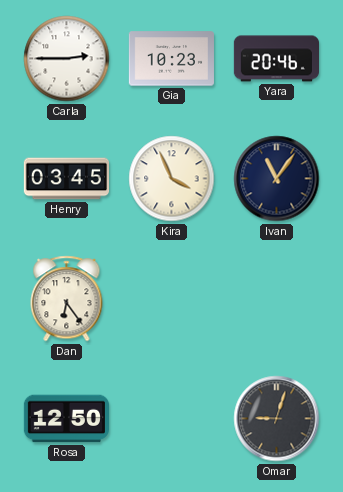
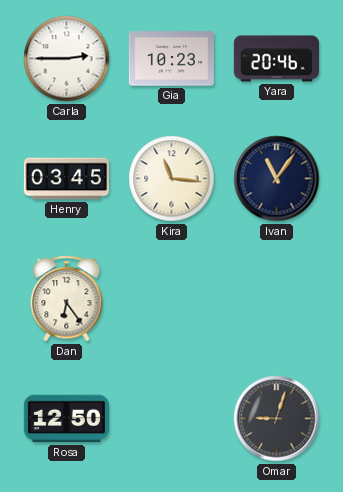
Kira: 3:56 -> 11:16
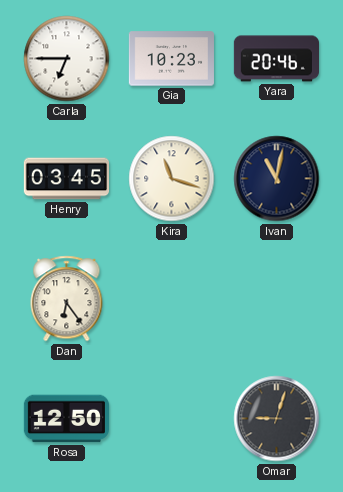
Carla: 2:45 -> 6:45
Kira: 11:16 -> 11:18
Ivan: 11:06 -> 11:02
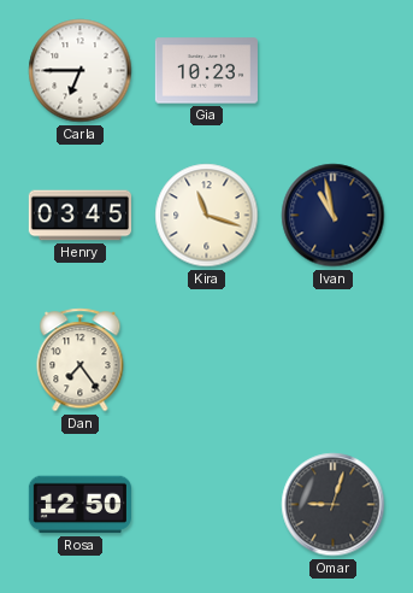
Yara: 20:46 -> none
Ivan: 11:02 -> 10:58
Dan: 6:24 -> 7:24
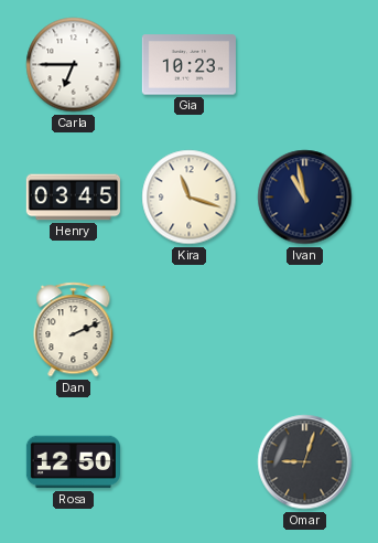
Dan: 7:24 -> 2:11
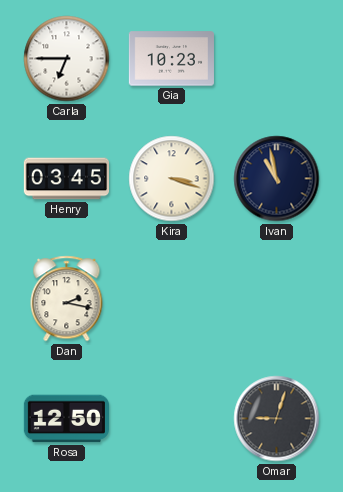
Kira: 11:18 -> 3:18
Dan: 2:11 -> 2:17
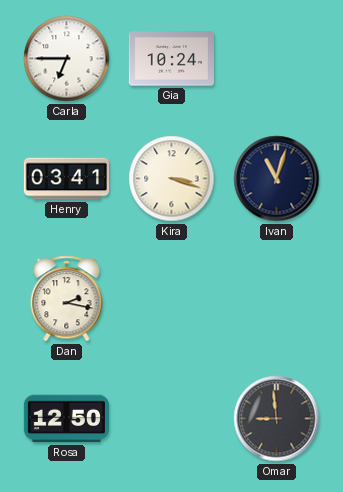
Gia: 10:23 -> 10:24
Henry: 03:45 -> 03:41
Ivan: 10:58 -> 11:03
Omar: 9:03 -> 8:59
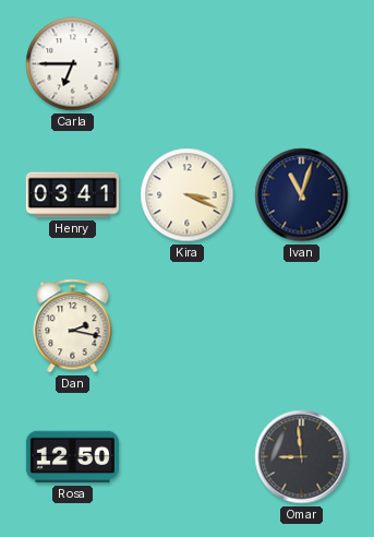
Gia: 10:24 -> none
Kira: 3:18 -> 3:19
